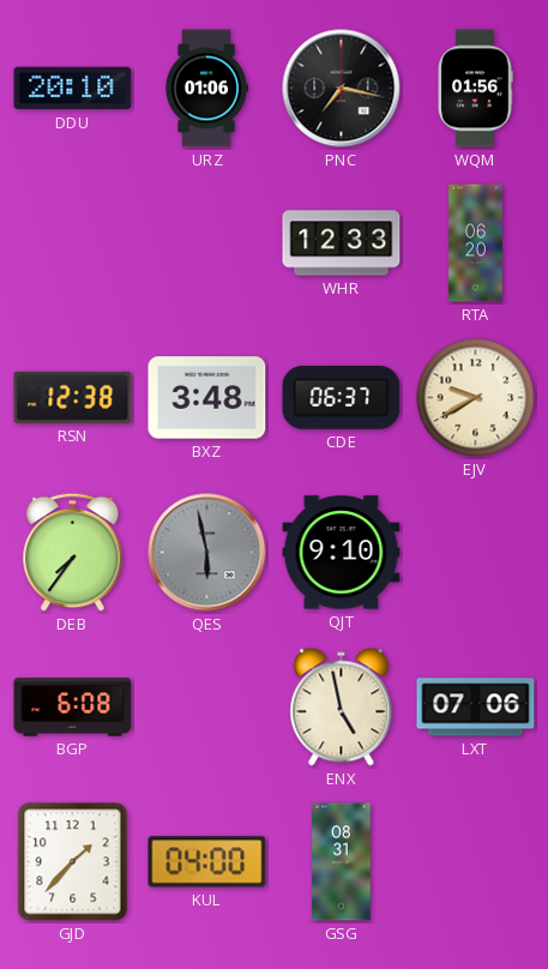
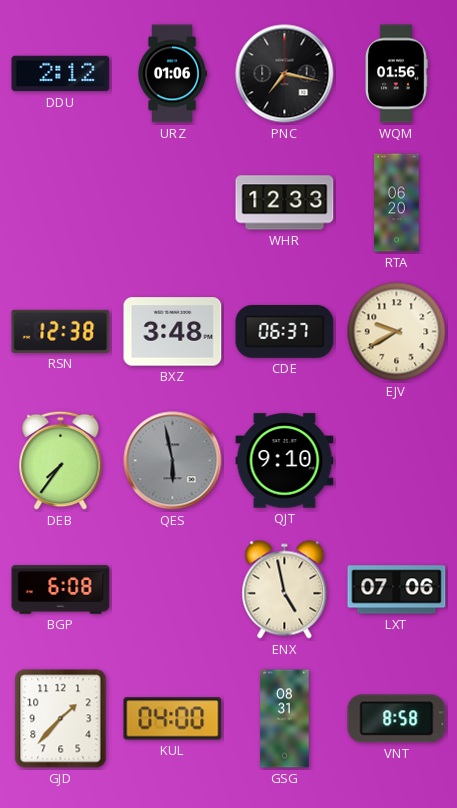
DDU: 20:10 -> 2:12
VNT: none -> 8:58
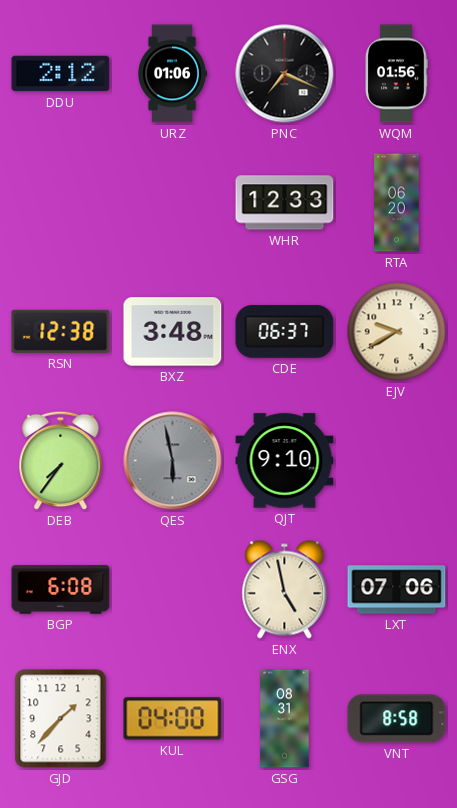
PNC: 7:17 -> 7:19
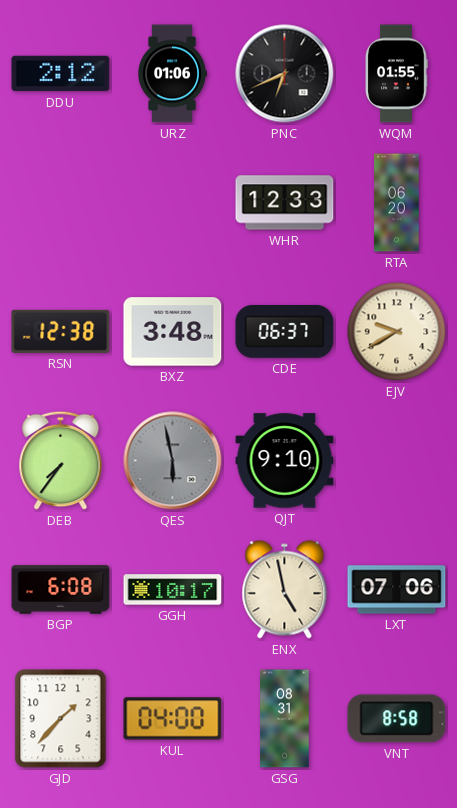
PNC: 7:19 -> 6:41
WQM: 01:56 -> 01:55
GGH: none -> 10:17
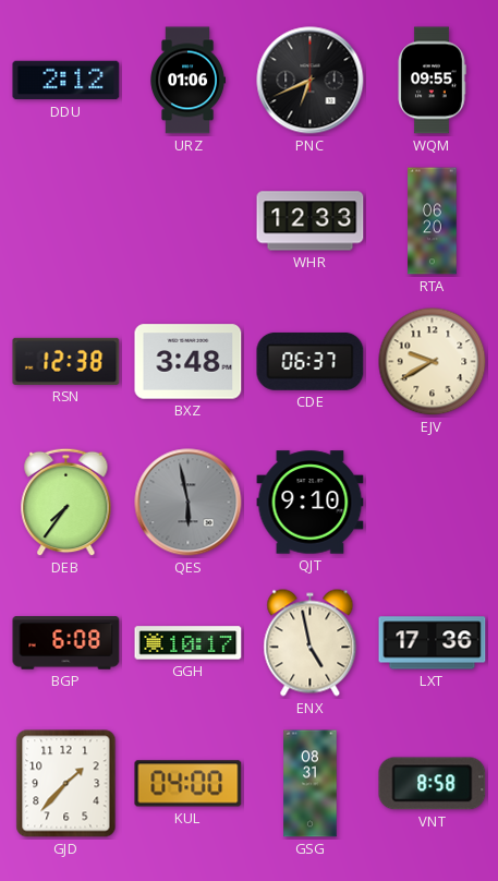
WQM: 01:55 -> 09:55
LXT: 07:06 -> 17:36
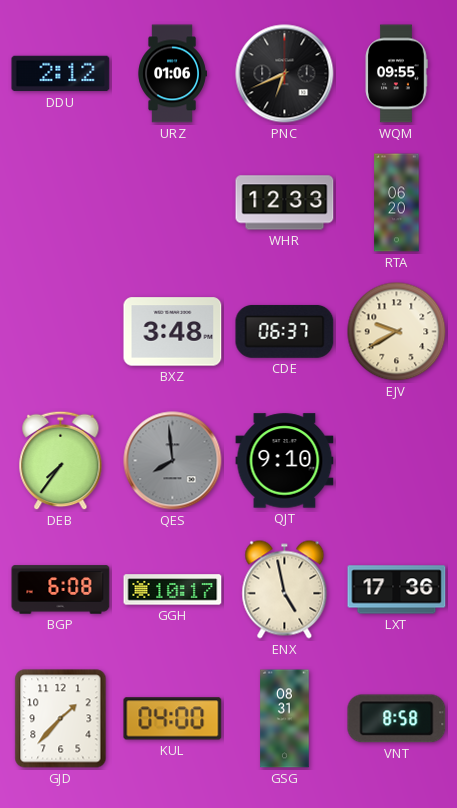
RSN: 12:38 -> none
QES: 5:58 -> 7:59
